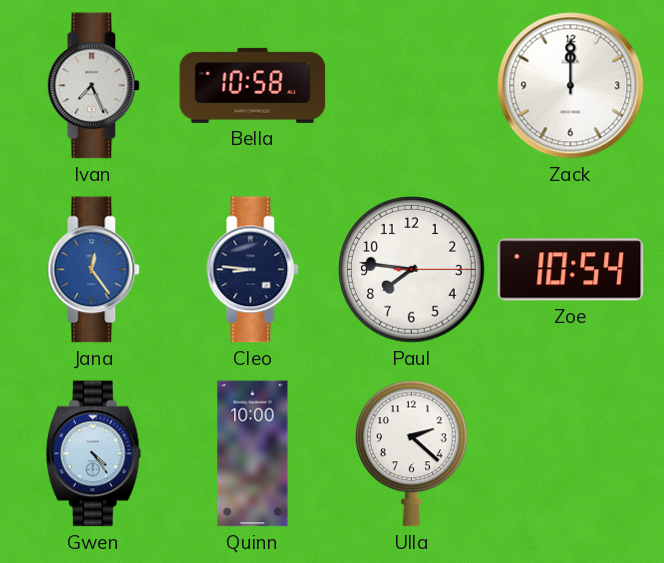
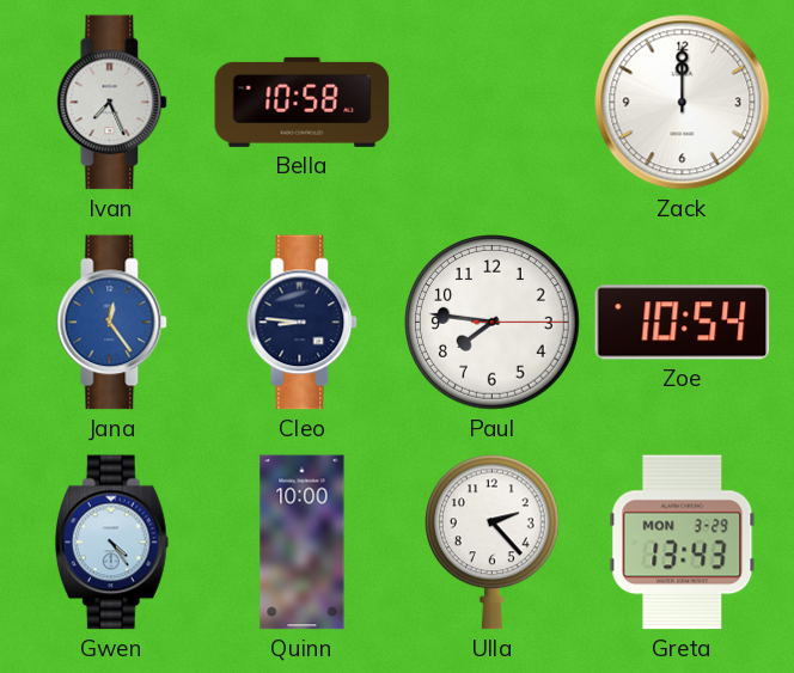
Ulla: 2:22 -> 2:23
Greta: none -> 13:43
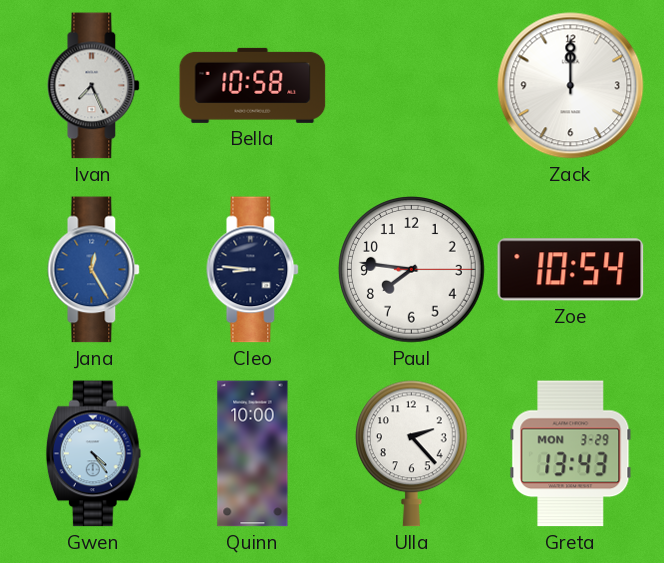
Jana: 12:24 -> 12:25
